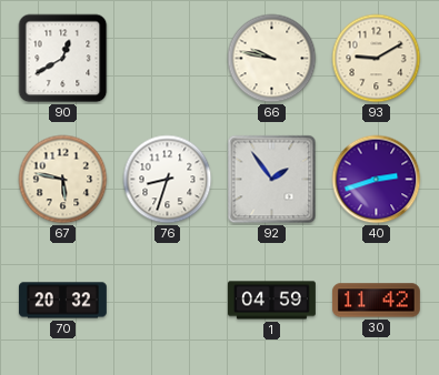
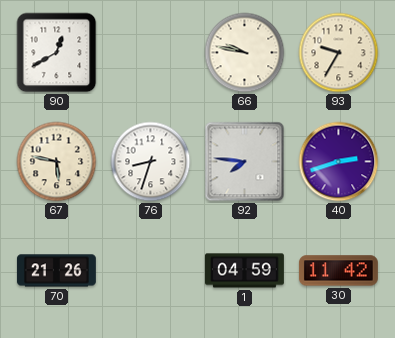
93: 9:10 -> 9:35
92: 1:54 -> 7:46
70: 20:32 -> 21:26
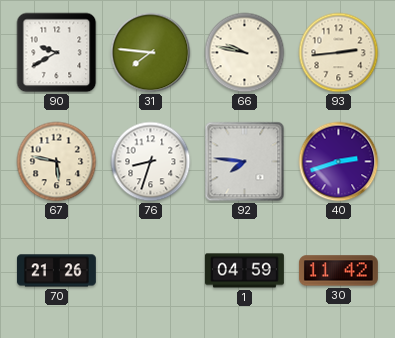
90: 12:40 -> 9:40
31: none -> 7:46
93: 9:35 -> 2:44
